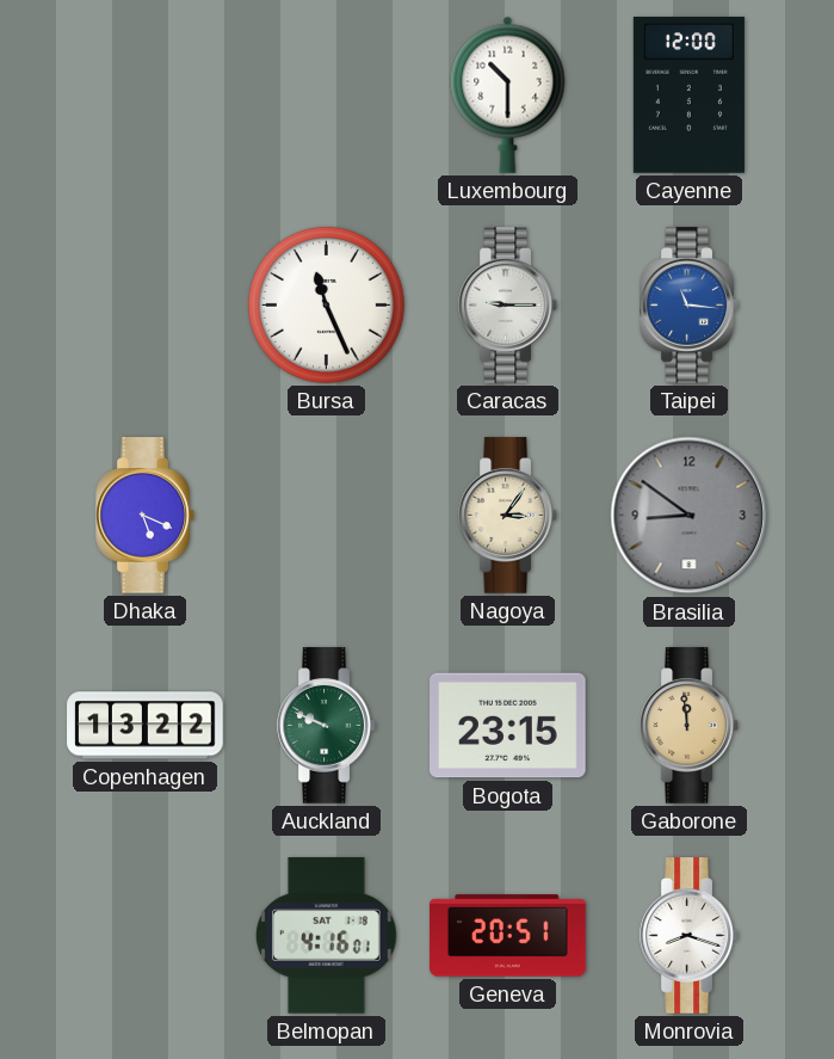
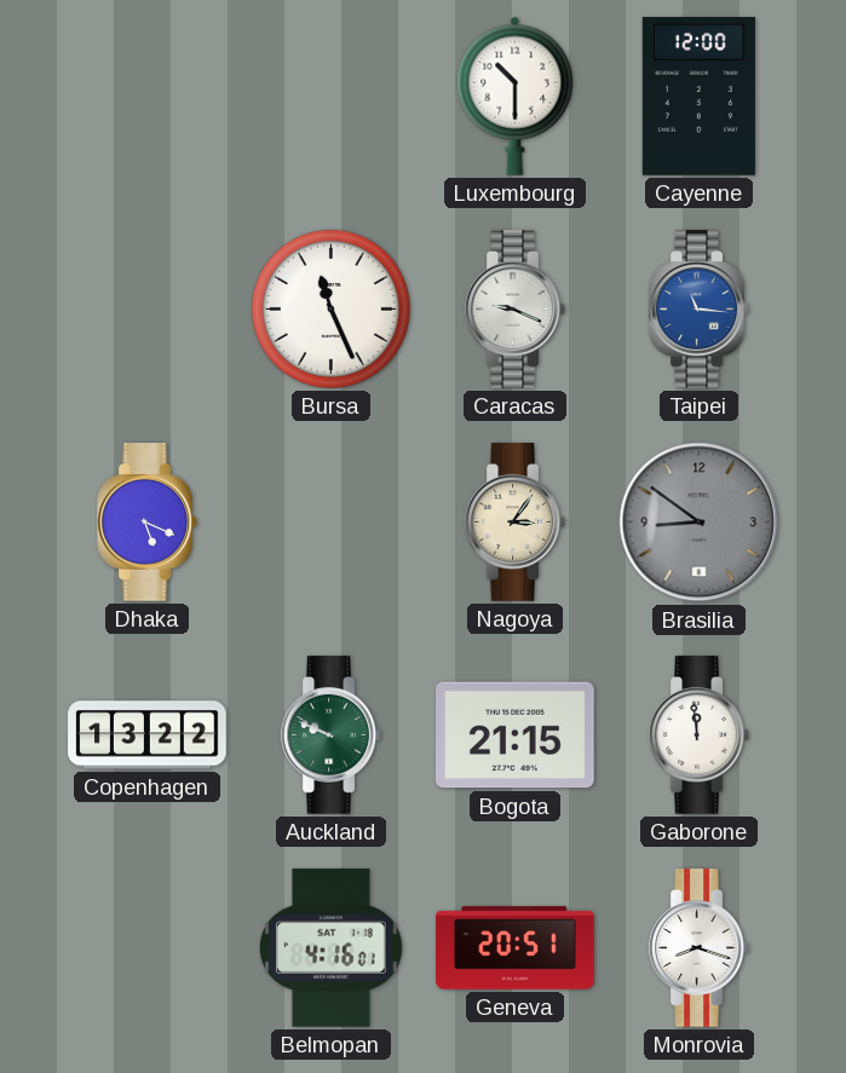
Caracas: 9:15 -> 9:19
Bogota: 23:15 -> 21:15
Gaborone dial: champagne -> white
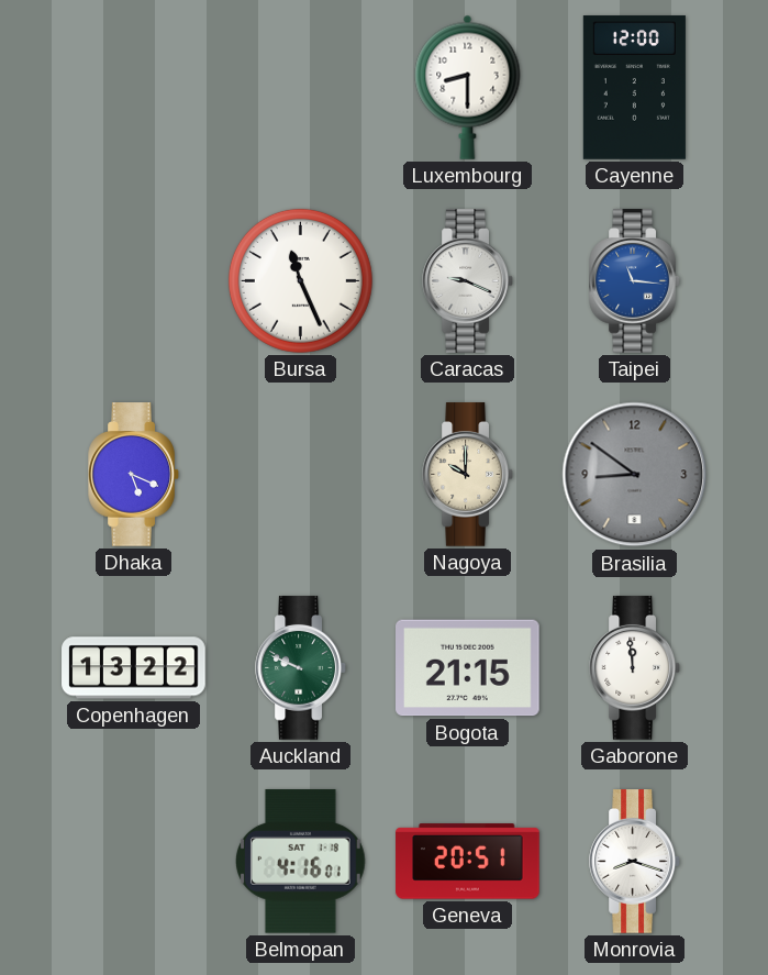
Luxembourg: 10:30 -> 8:30
Nagoya: 3:06 -> 10:00
